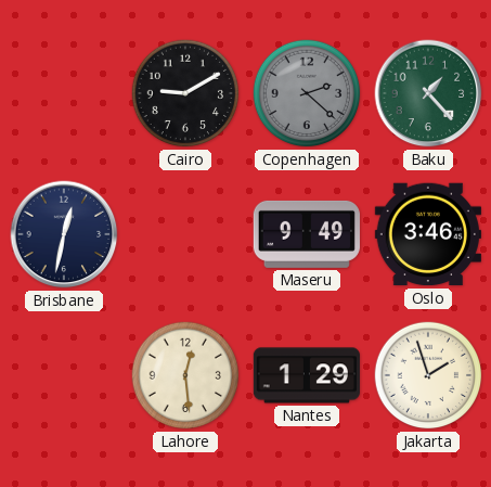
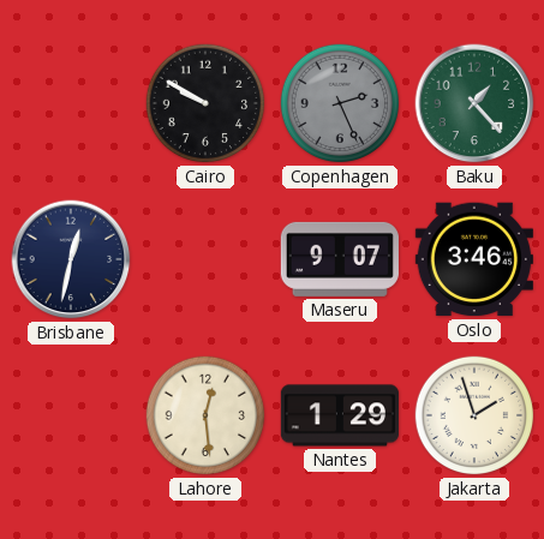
Cairo: 9:10 -> 9:50
Copenhagen: 2:22 -> 2:26
Maseru: 9:49 -> 9:07
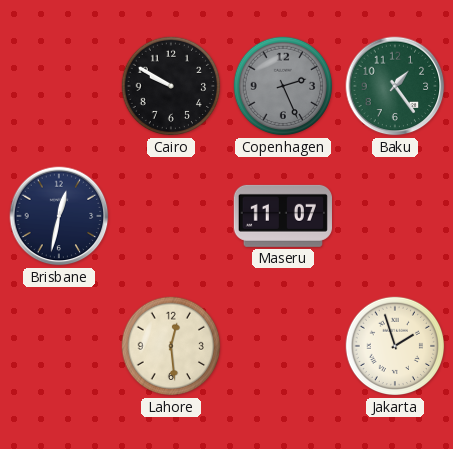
Baku: 1:23 -> 1:24
Maseru: 9:07 -> 11:07
Oslo: 3:46 -> none
Nantes: 1:29 -> none
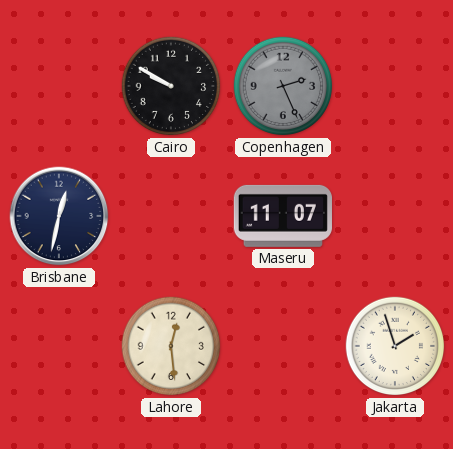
Baku: 1:24 -> none
